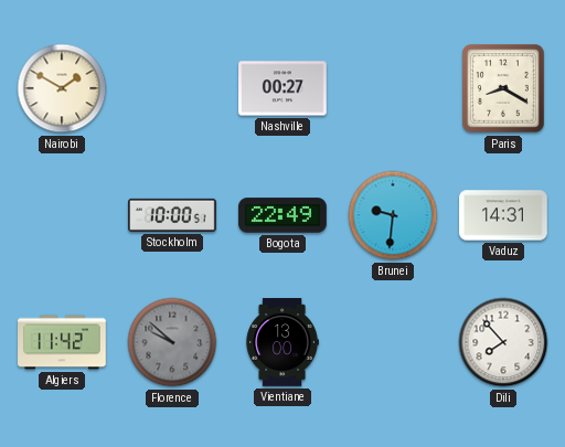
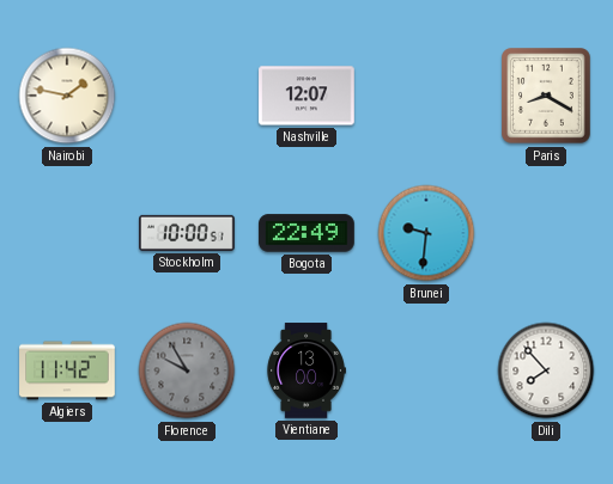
Nairobi: 1:50 -> 1:47
Nashville: 00:27 -> 12:07
Vaduz: 14:31 -> none
Florence: 9:52 -> 9:55
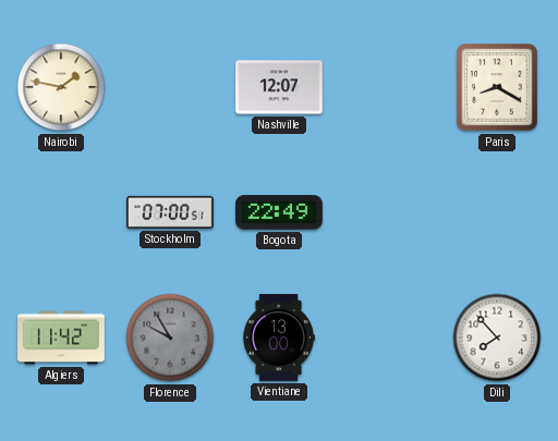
Stockholm: 10:00 -> 07:00
Brunei: 9:31 -> none
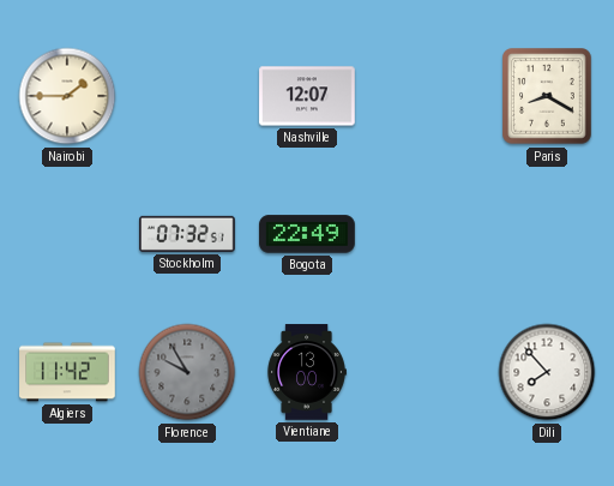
Nairobi: 1:47 -> 1:45
Stockholm: 07:00 -> 07:32
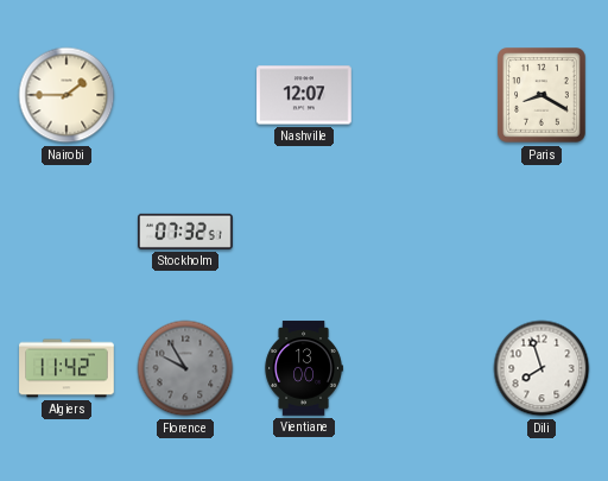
Bogota: 22:49 -> none
Dili: 7:53 -> 7:57
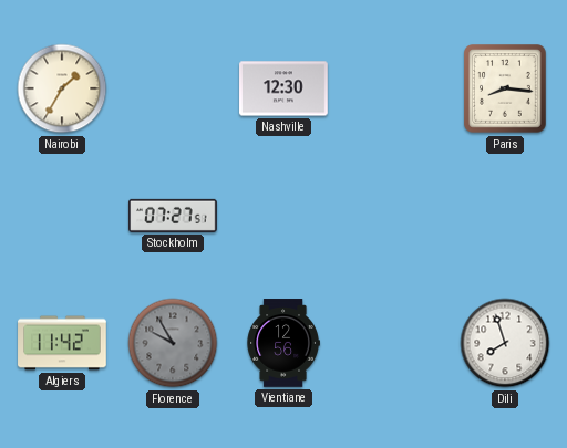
Nairobi: 1:45 -> 1:35
Nashville: 12:07 -> 12:30
Paris: 8:20 -> 8:16
Stockholm: 07:32 -> 07:27
Vientiane: 13:00 -> 12:56
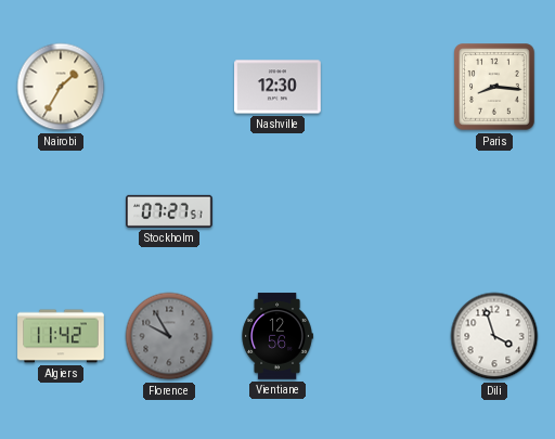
Dili: 7:57 -> 3:57
